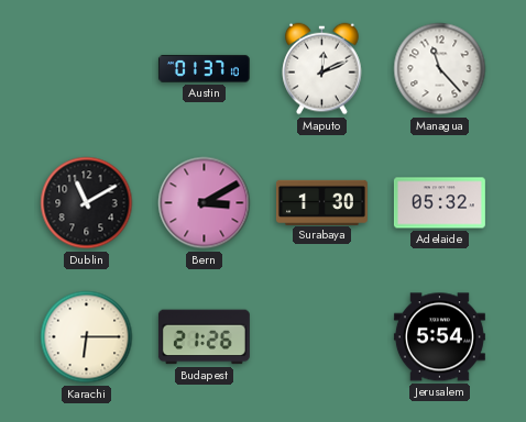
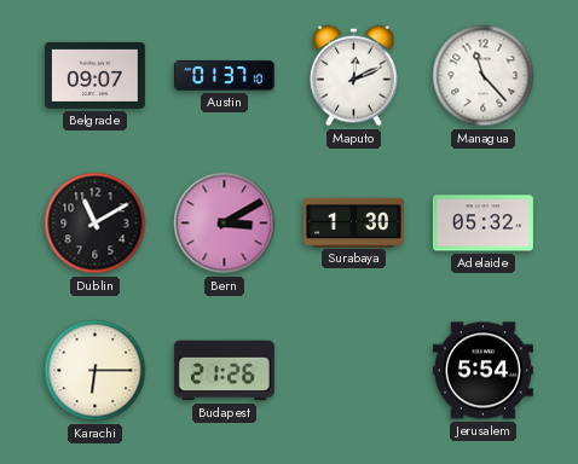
Belgrade: none -> 09:07
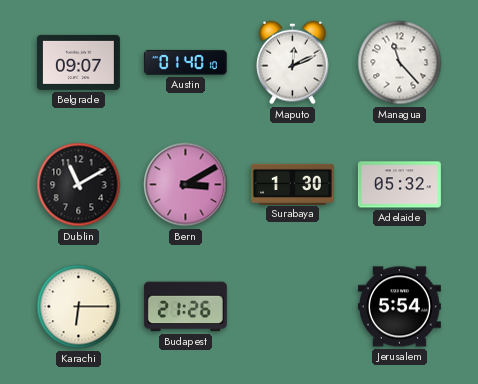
Austin: 01:37 -> 01:40
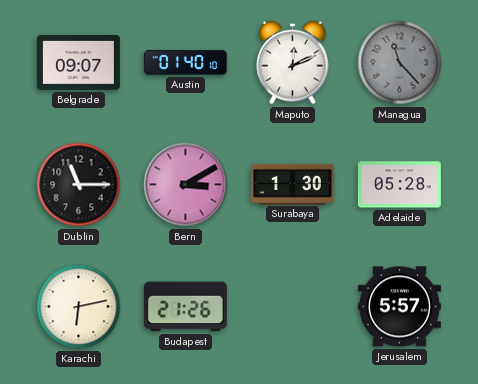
Managua dial: white -> grey
Dublin: 11:10 -> 11:15
Adelaide: 05:32 -> 05:28
Karachi: 6:15 -> 6:13
Jerusalem: 5:54 -> 5:57
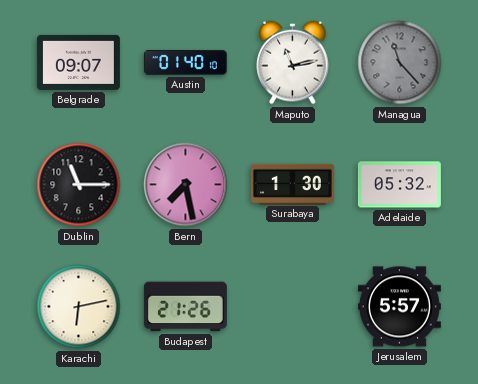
Maputo: 12:11 -> 11:13
Bern: 3:10 -> 7:28
Adelaide: 05:28 -> 05:32
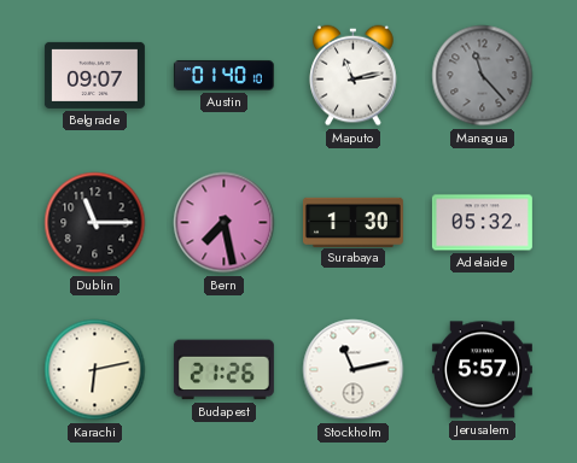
Stockholm: none -> 11:13
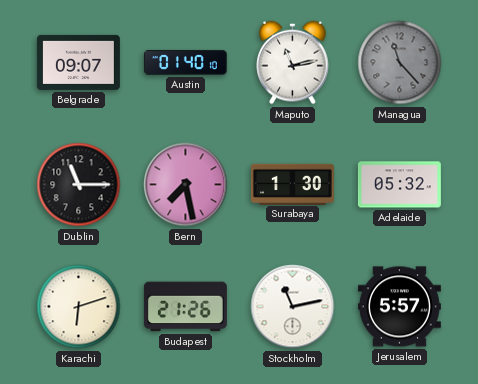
Karachi: 6:13 -> 6:12
